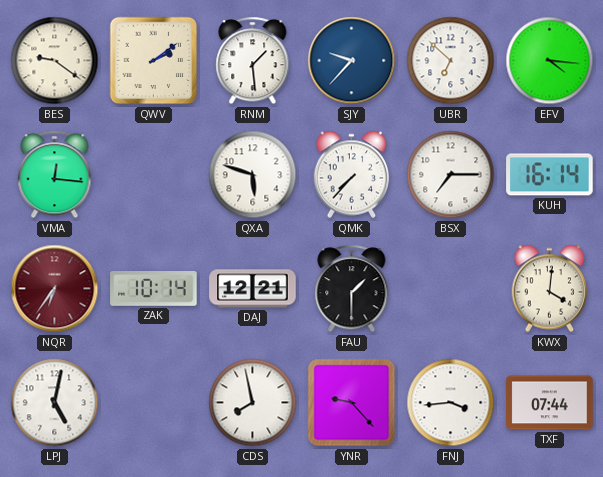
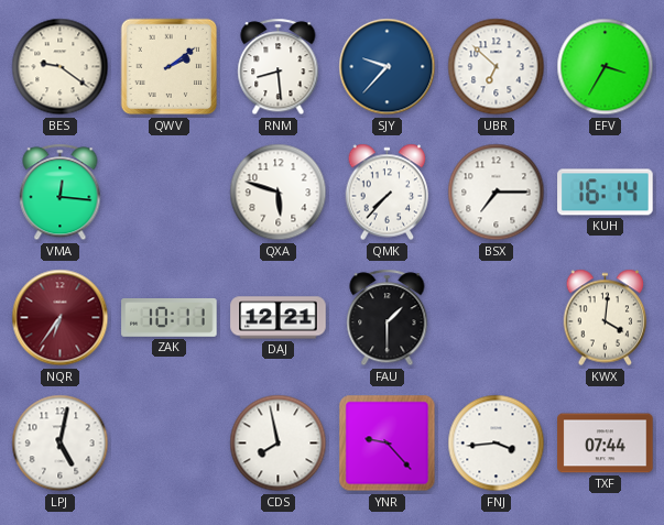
RNM: 1:29 -> 8:29
EFV: 4:16 -> 3:35
ZAK: 10:14 -> 10:11
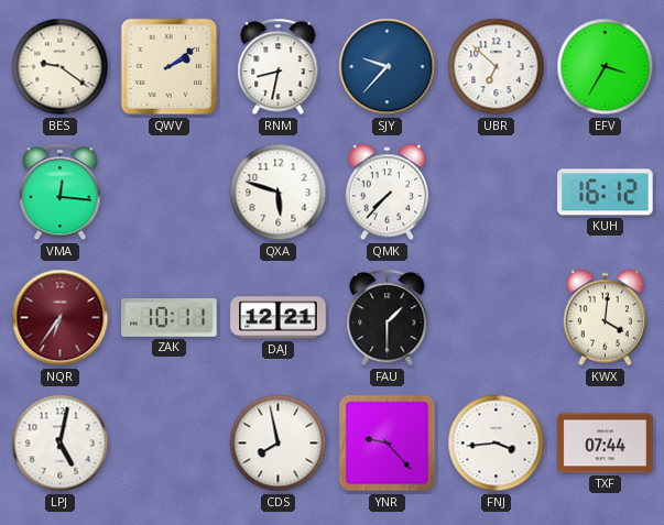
RNM: 8:29 -> 8:32
BSX: 7:15 -> none
KUH: 16:14 -> 16:12
